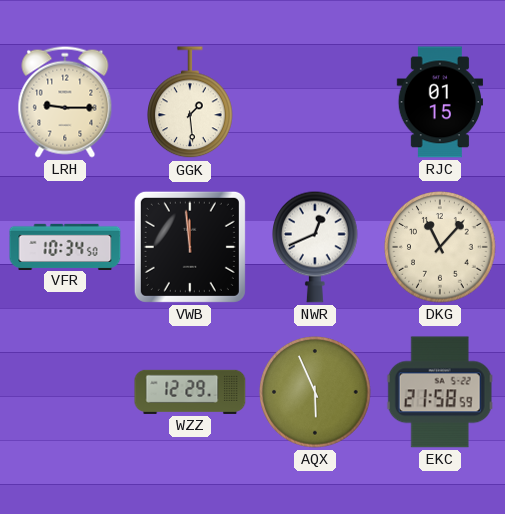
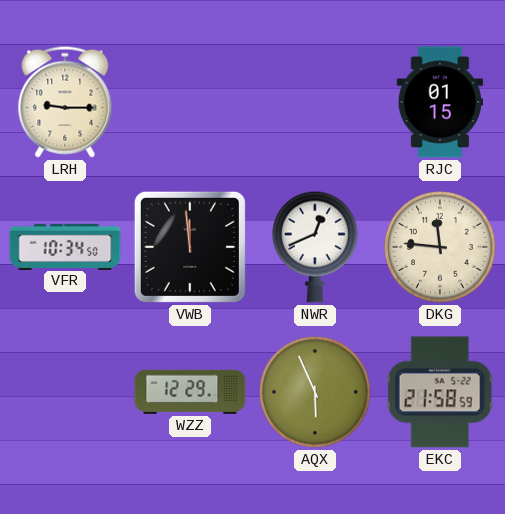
GGK: 1:29 -> none
DKG: 11:07 -> 11:46
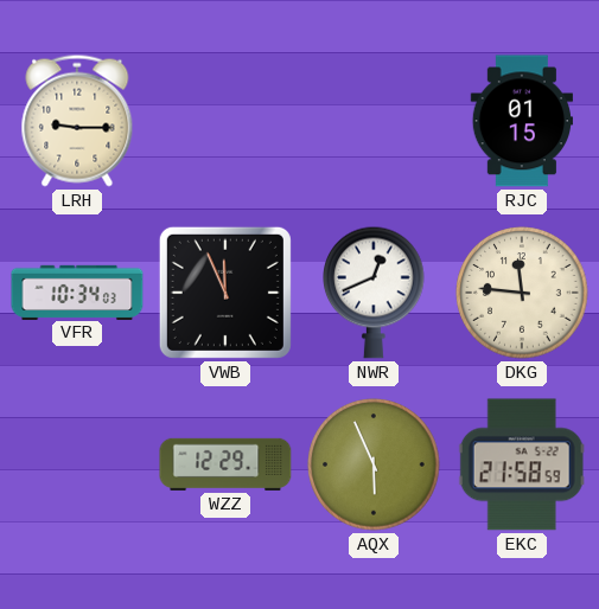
VFR: 10:34:50 -> 10:34:03
VWB: 11:59 -> 11:56
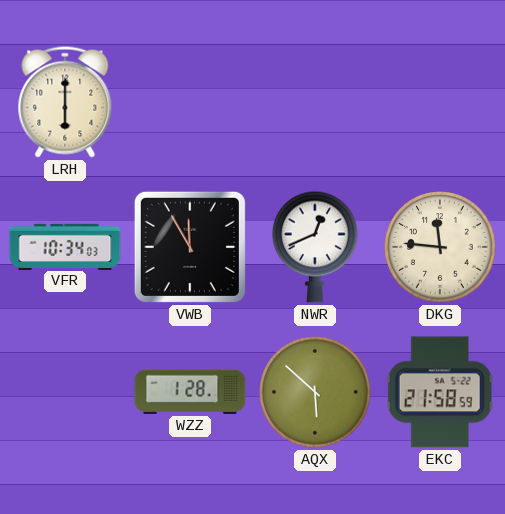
LRH: 9:15 -> 6:00
RJC: 01:15 -> none
VWB: 11:56 -> 11:55
WZZ: 12:29 -> 1:28
AQX: 5:56 -> 5:52
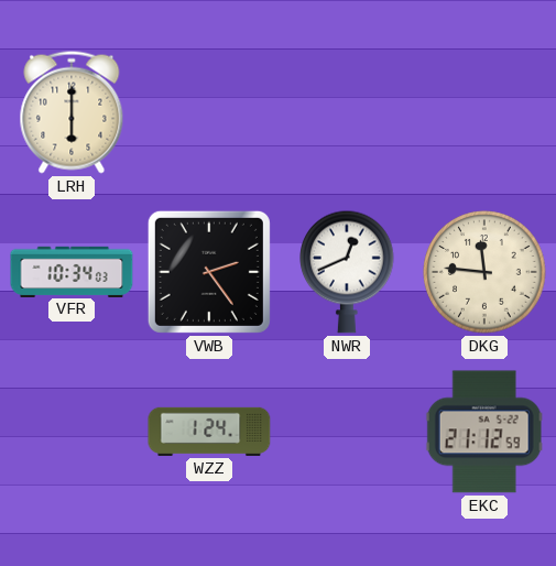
VWB: 11:55 -> 2:24
WZZ: 1:28 -> 1:24
AQX: 5:52 -> none
EKC: 21:58 -> 21:12
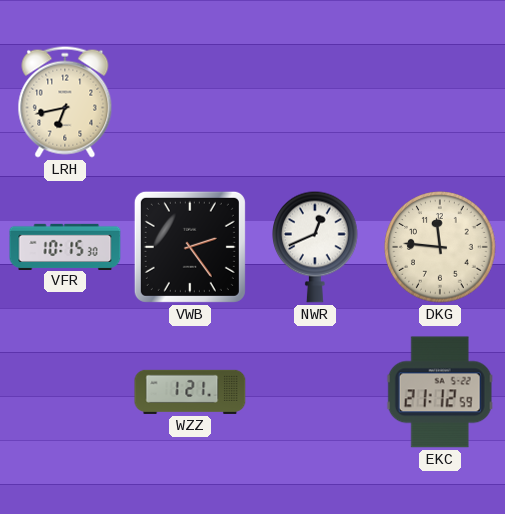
LRH: 6:00 -> 6:43
VFR: 10:34 -> 10:15
WZZ: 1:24 -> 1:21
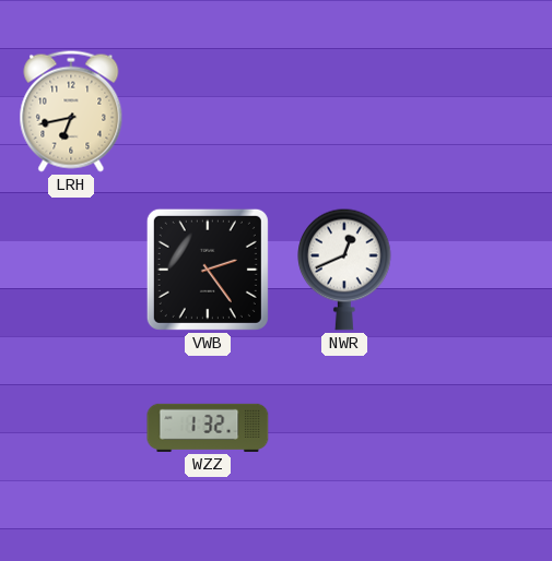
VFR: 10:15 -> none
DKG: 11:46 -> none
WZZ: 1:21 -> 1:32
EKC: 21:12 -> none
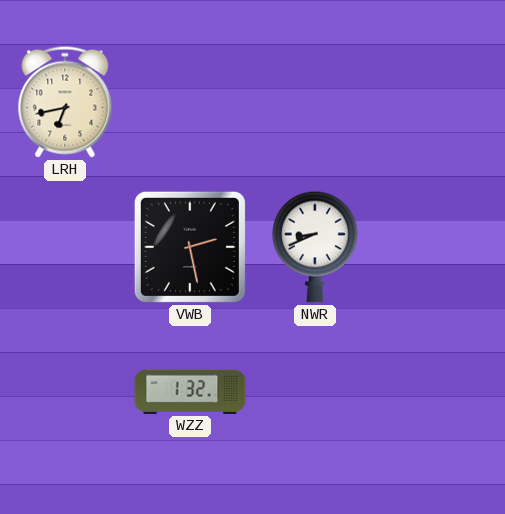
VWB: 2:24 -> 2:28
NWR: 12:41 -> 8:41
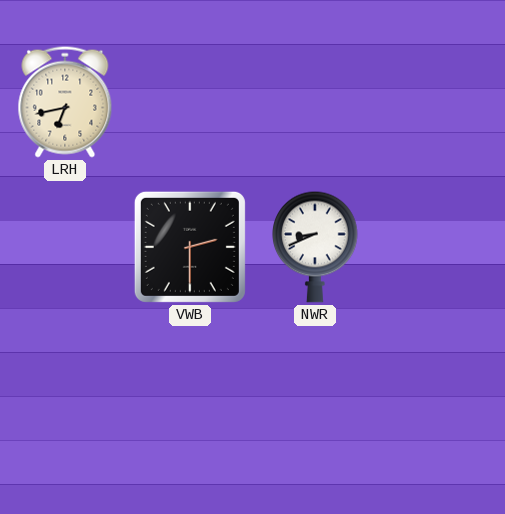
VWB: 2:28 -> 2:30
WZZ: 1:32 -> none
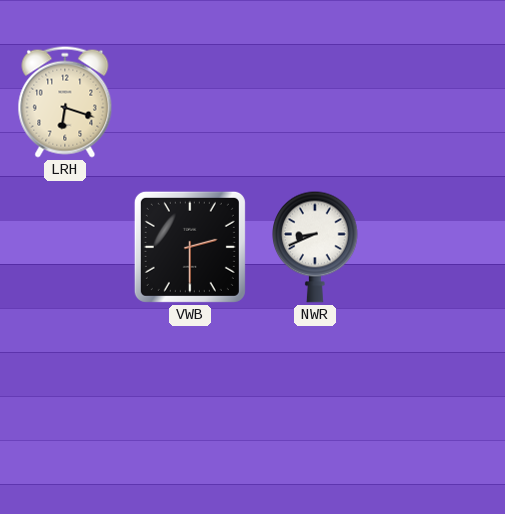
LRH: 6:43 -> 6:18
